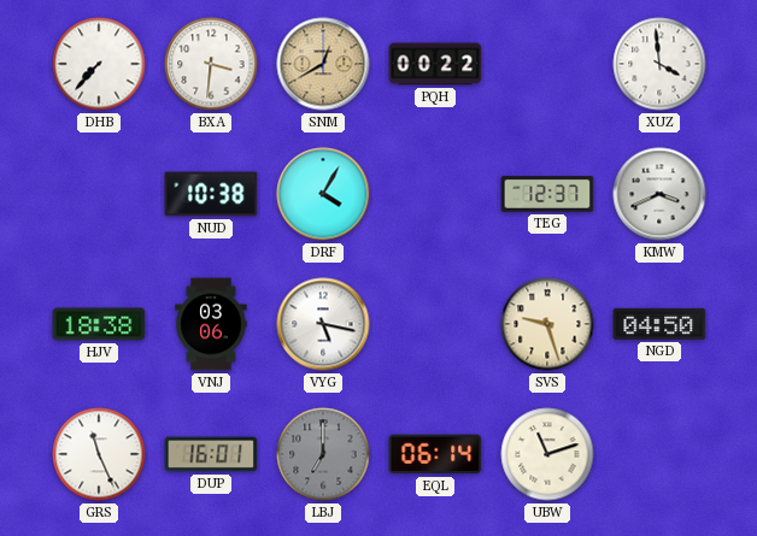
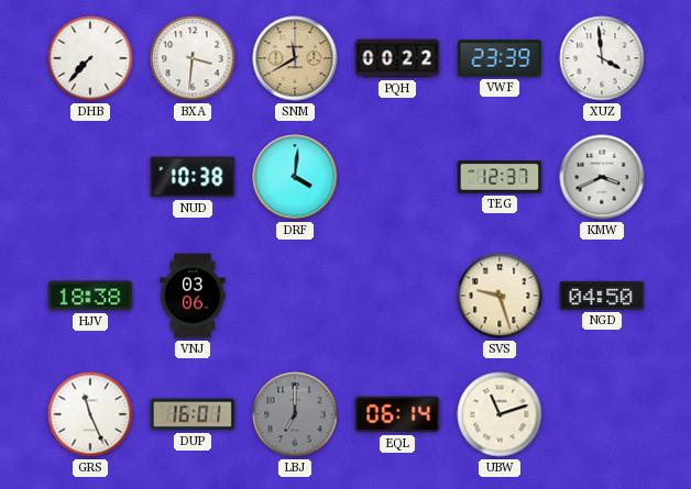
SNM: 12:40 -> 11:40
VWF: none -> 23:39
DRF: 4:05 -> 4:01
VYG: 5:17 -> none
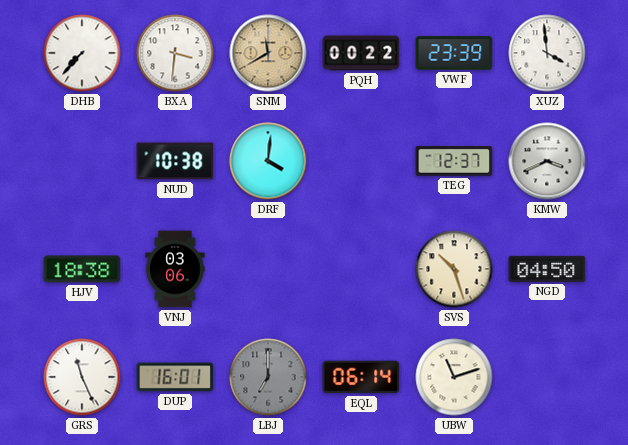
SVS: 9:27 -> 10:27
